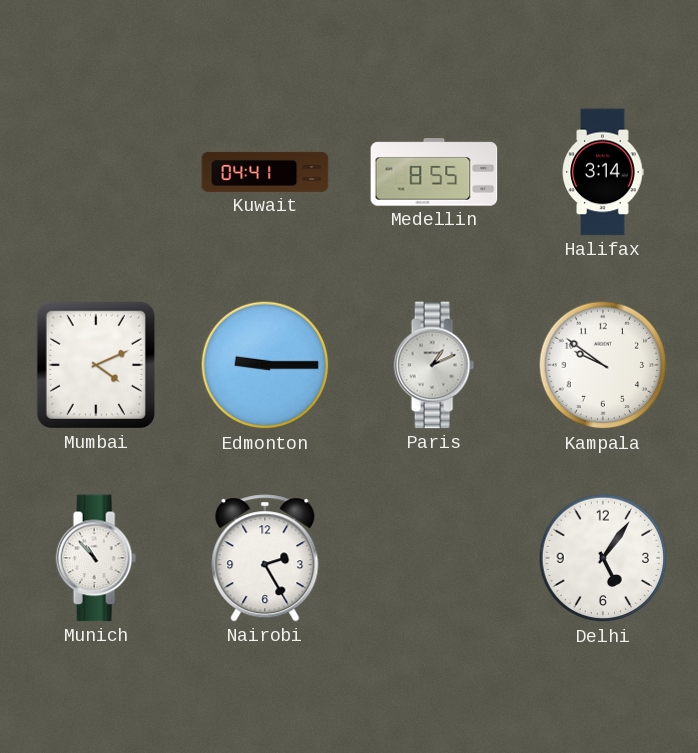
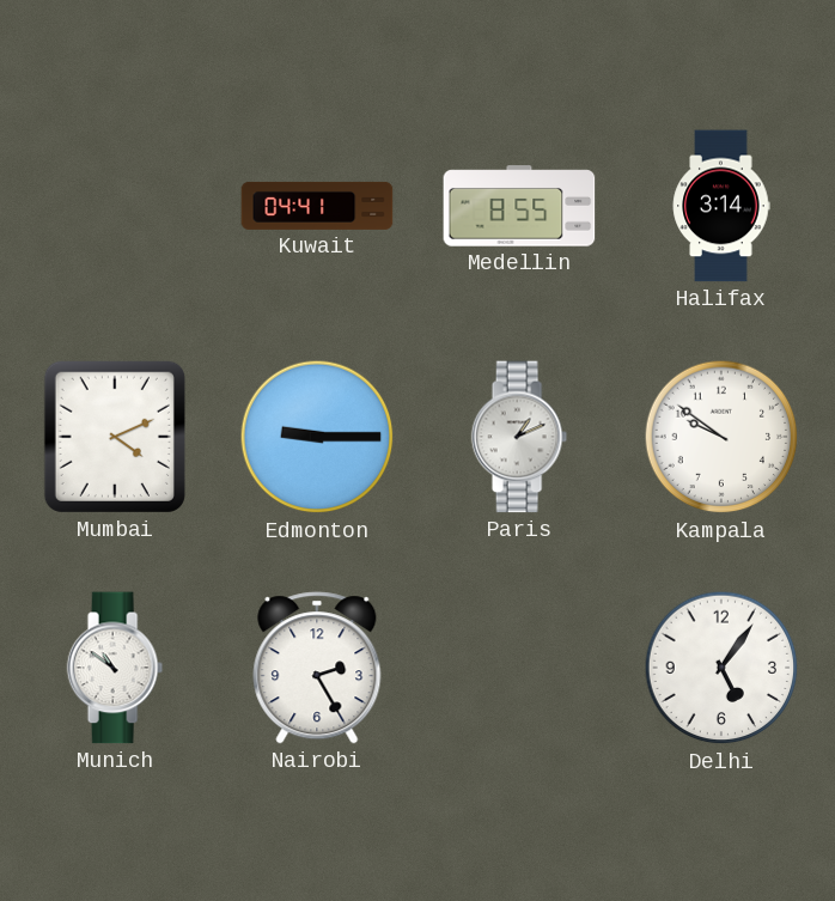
Munich: 10:53 -> 10:51
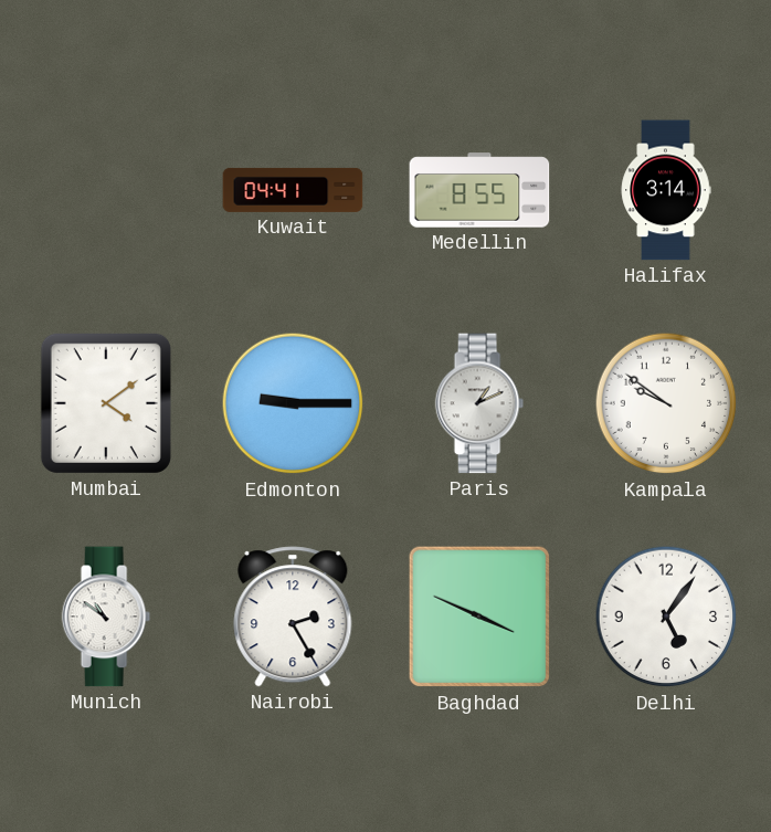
Mumbai: 4:11 -> 4:09
Baghdad: none -> 3:49
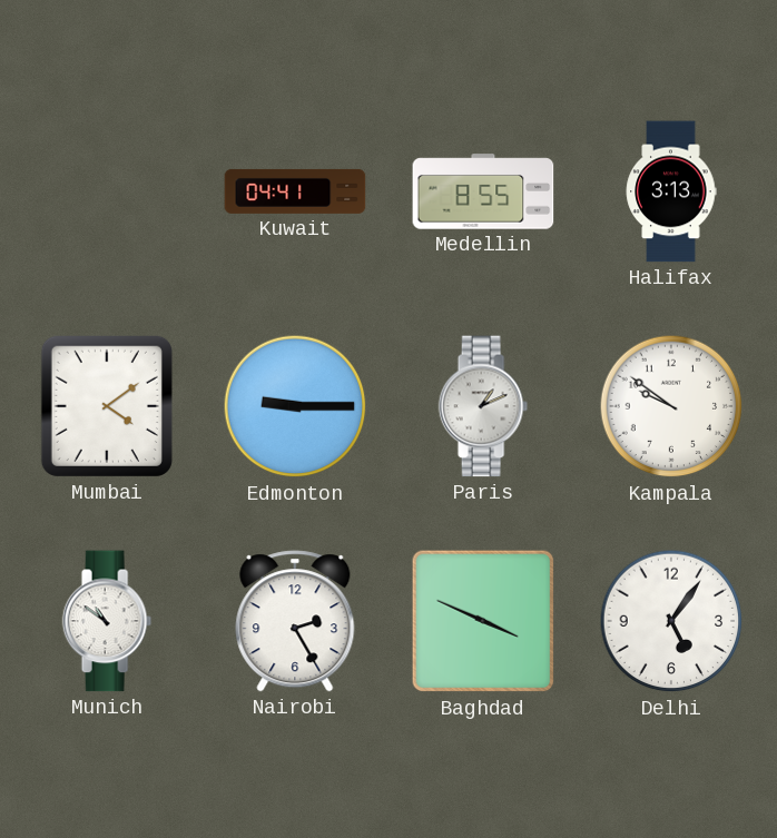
Halifax: 3:14 -> 3:13
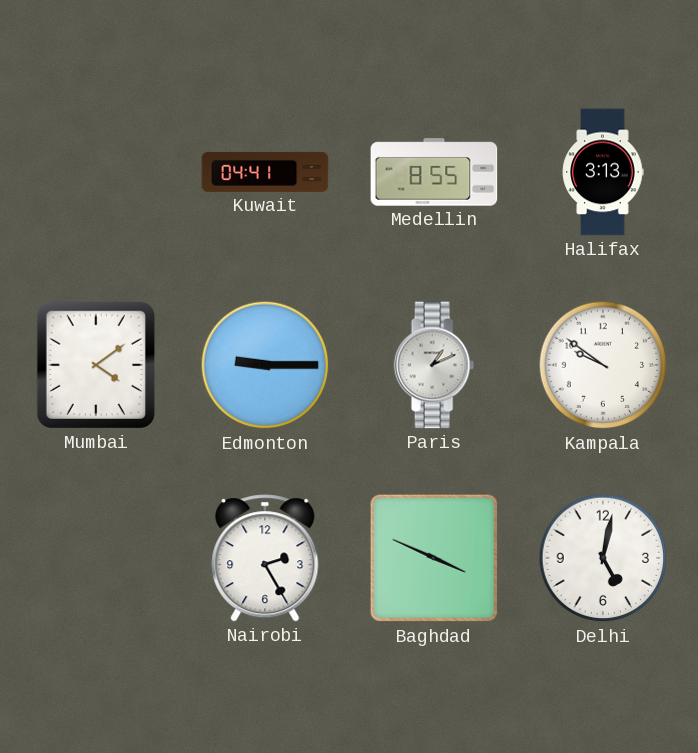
Munich: 10:51 -> none
Delhi: 5:06 -> 5:02
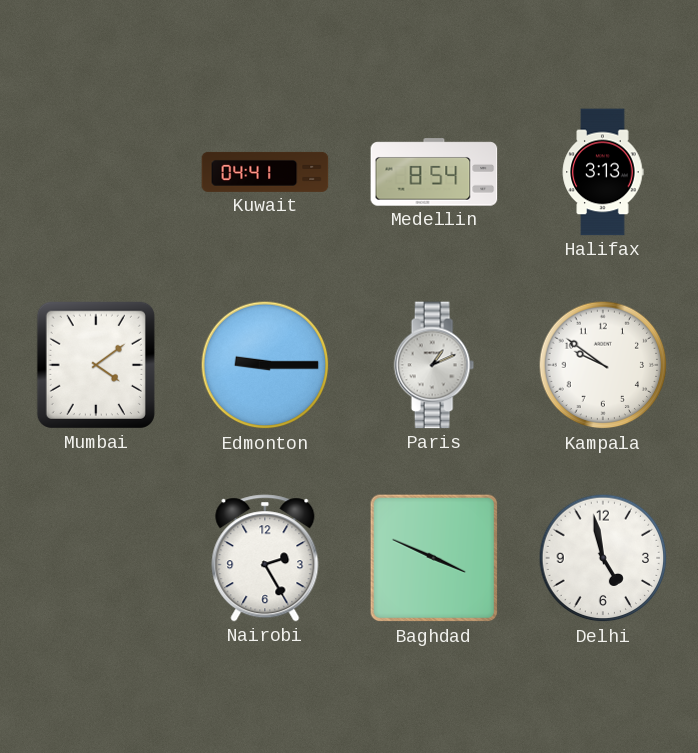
Medellin: 8:55 -> 8:54
Delhi: 5:02 -> 4:58
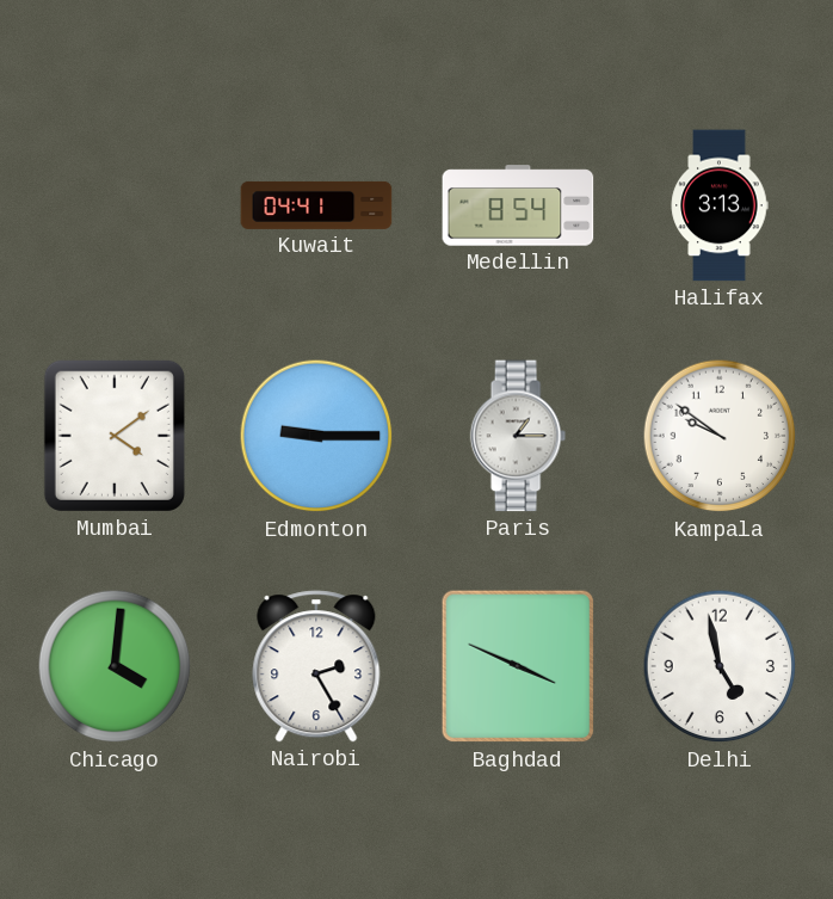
Paris: 1:11 -> 1:15
Chicago: none -> 4:01
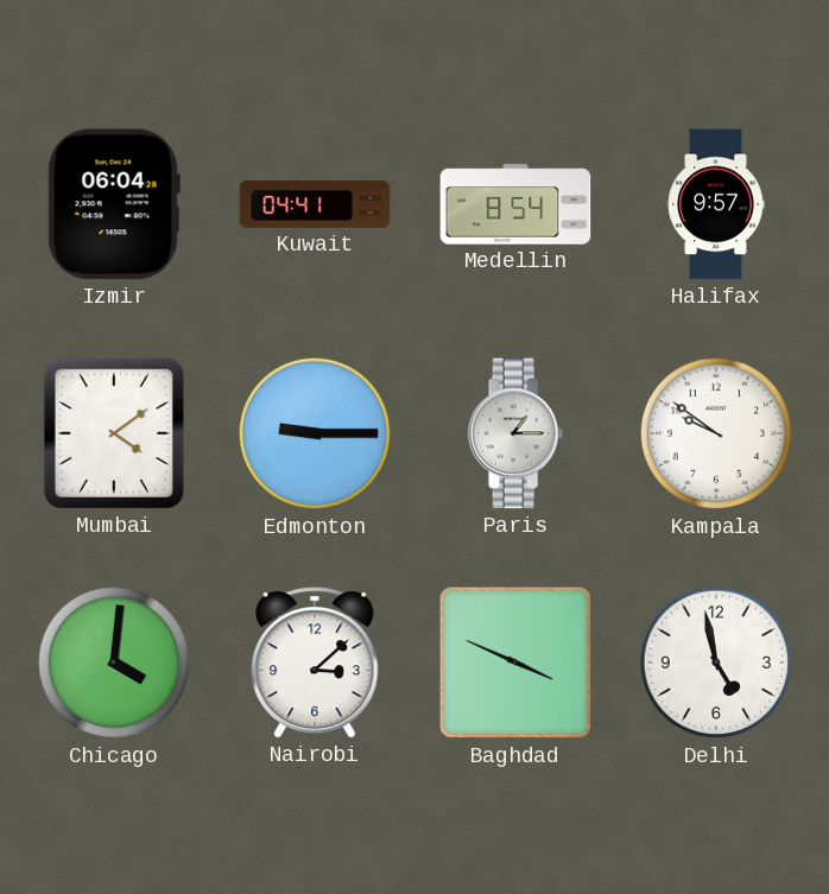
Izmir: none -> 06:04
Halifax: 3:13 -> 9:57
Nairobi: 2:25 -> 3:08
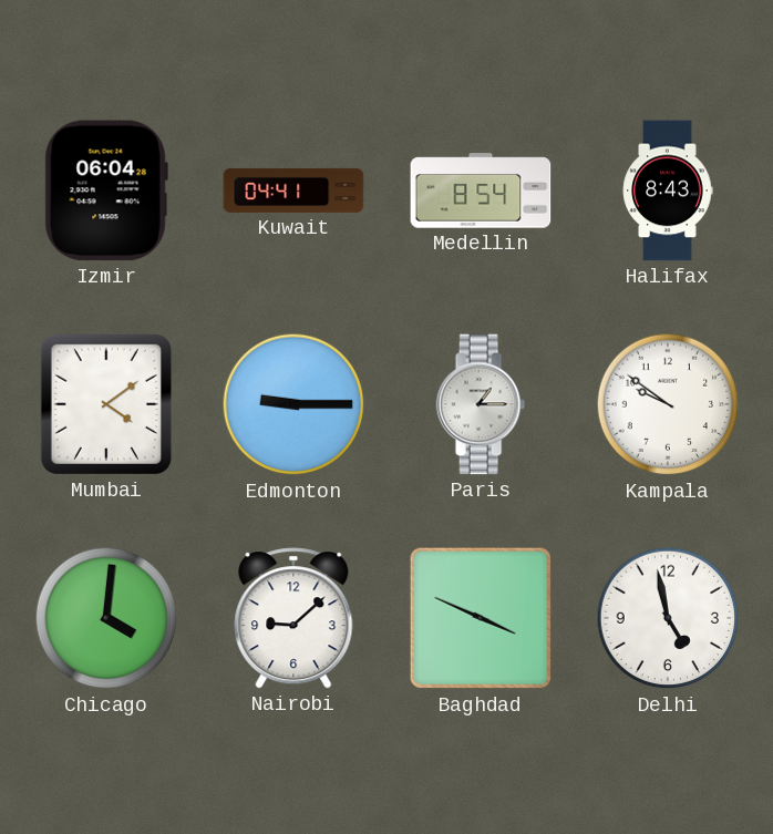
Halifax: 9:57 -> 8:43
Nairobi: 3:08 -> 9:08
